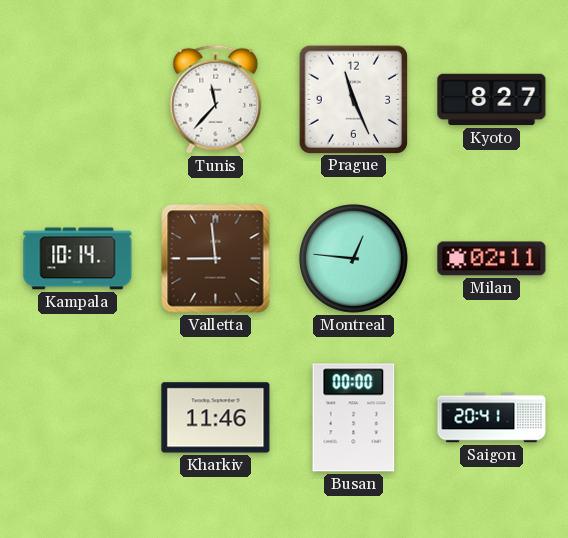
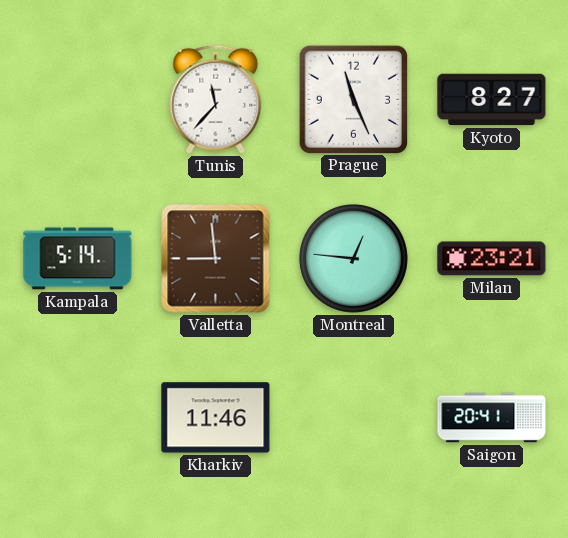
Kampala: 10:14 -> 5:14
Milan: 02:11 -> 23:21
Busan: 00:00 -> none
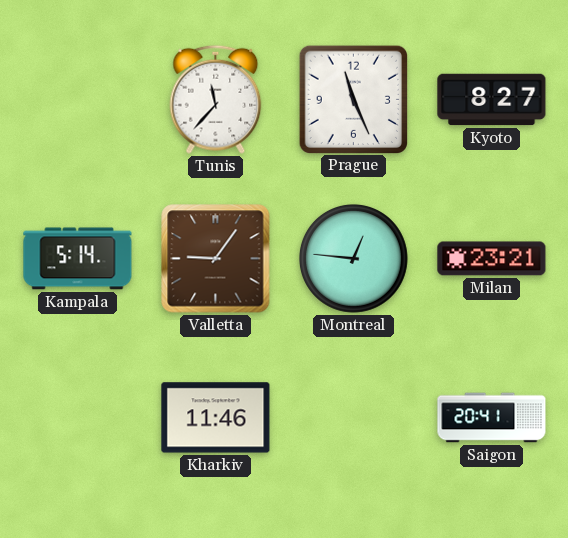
Valletta: 8:59 -> 9:06
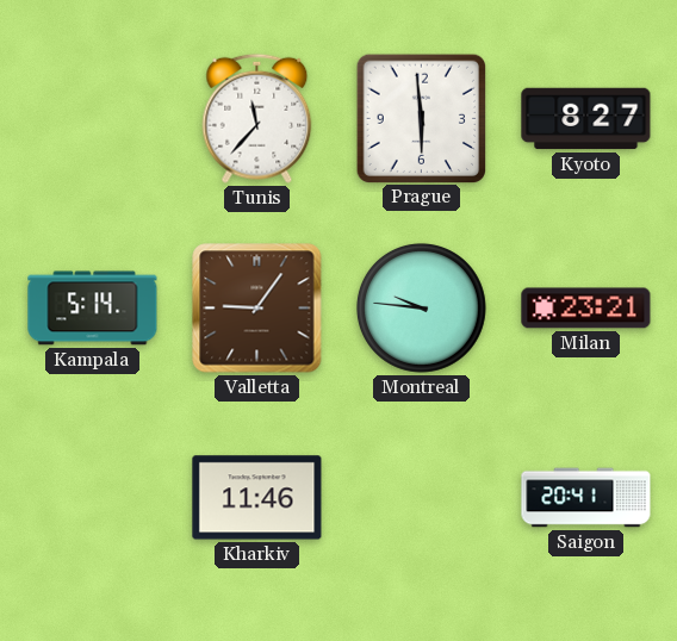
Prague: 11:26 -> 5:59
Montreal: 12:46 -> 9:46
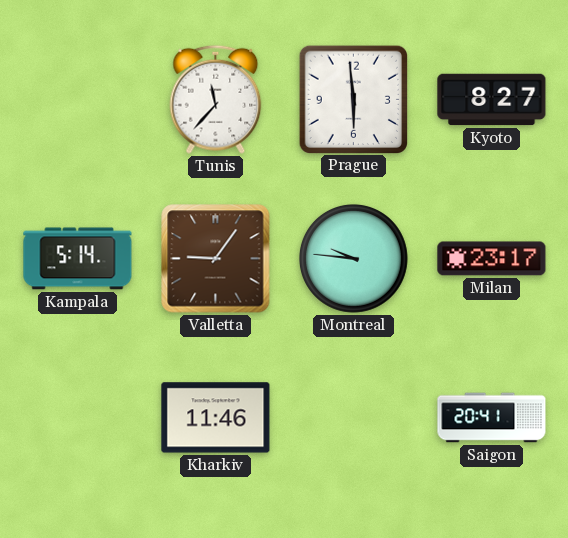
Milan: 23:21 -> 23:17
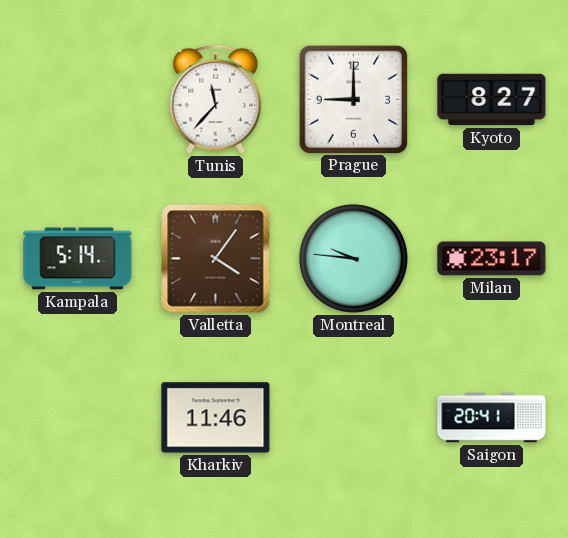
Prague: 5:59 -> 9:00
Valletta: 9:06 -> 4:06
